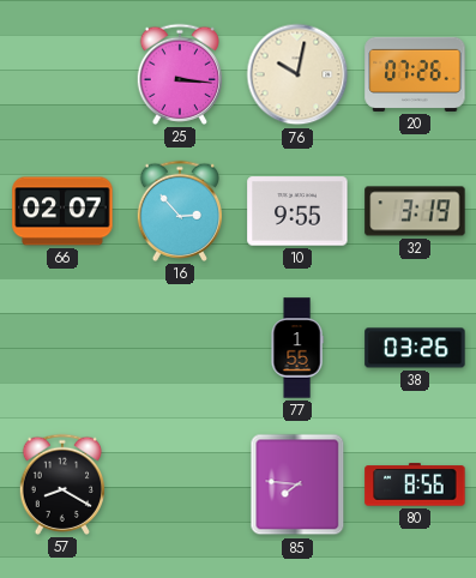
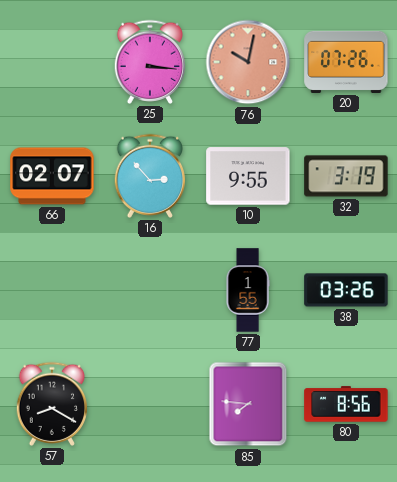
76 dial: cream -> salmon
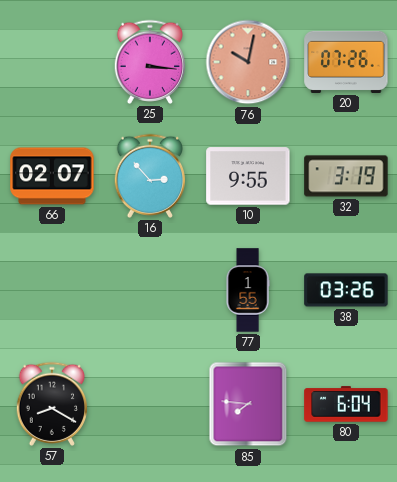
80: 8:56 -> 6:04
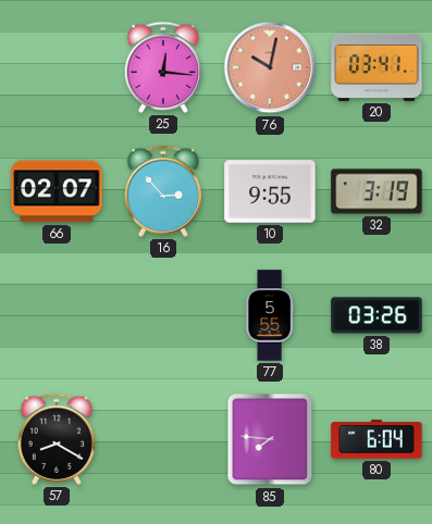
25: 3:16 -> 12:16
20: 07:26 -> 03:41
77: 1:55 -> 5:55
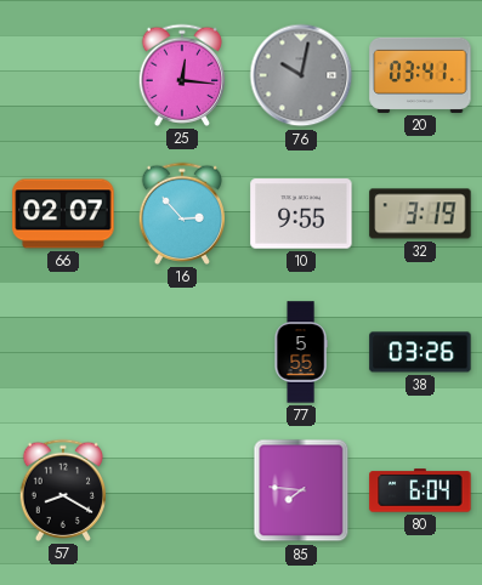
76 dial: salmon -> grey
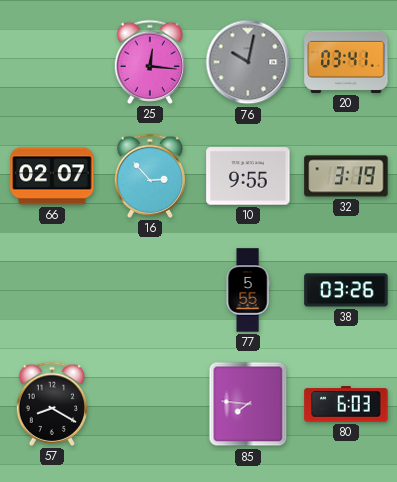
80: 6:04 -> 6:03
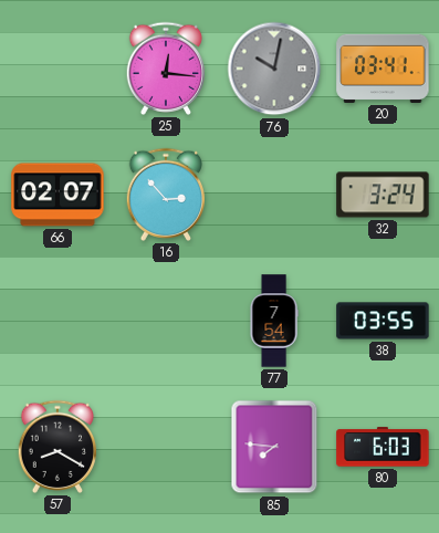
10: 9:55 -> none
32: 3:19 -> 3:24
77: 5:55 -> 7:54
38: 03:26 -> 03:55
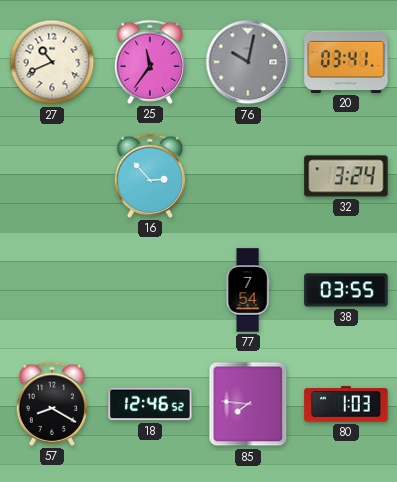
27: none -> 10:41
25: 12:16 -> 11:36
66: 02:07 -> none
18: none -> 12:46
80: 6:03 -> 1:03
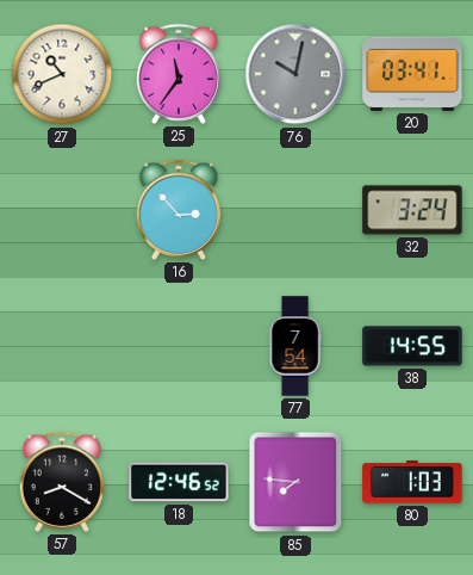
38: 03:55 -> 14:55
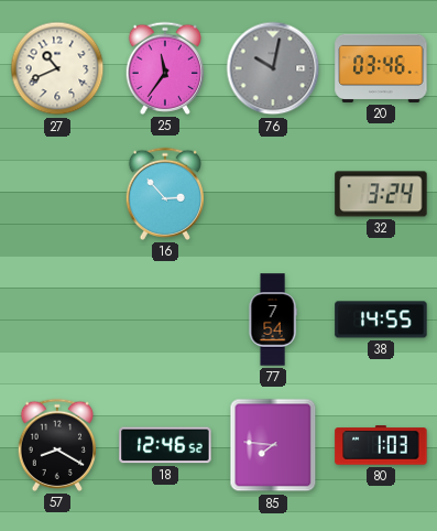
20: 03:41 -> 03:46
